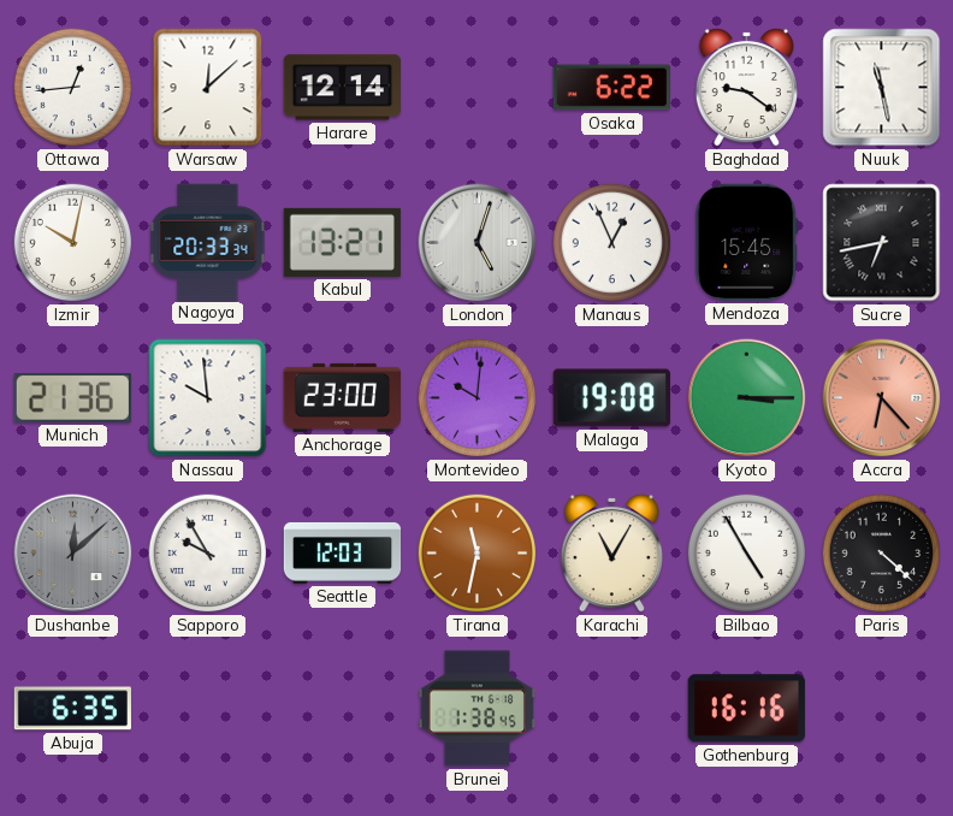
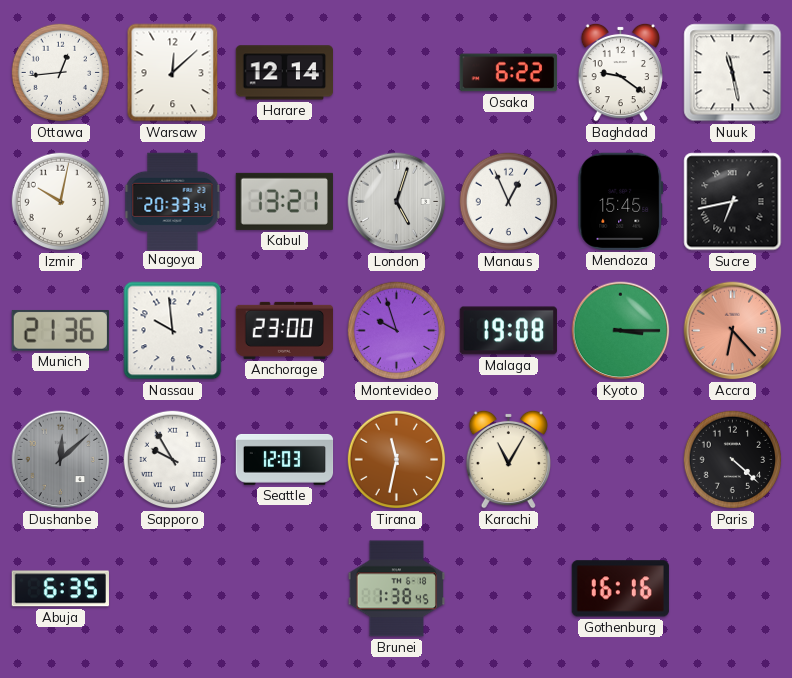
Montevideo: 10:01 -> 9:57
Bilbao: 4:55 -> none
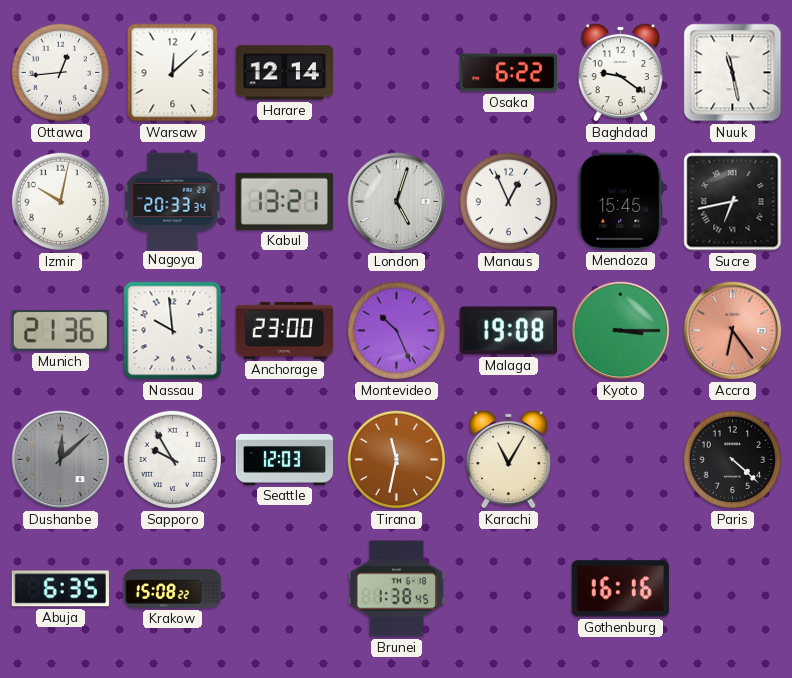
Montevideo: 9:57 -> 10:26
Accra: 6:23 -> 6:24
Krakow: none -> 15:08
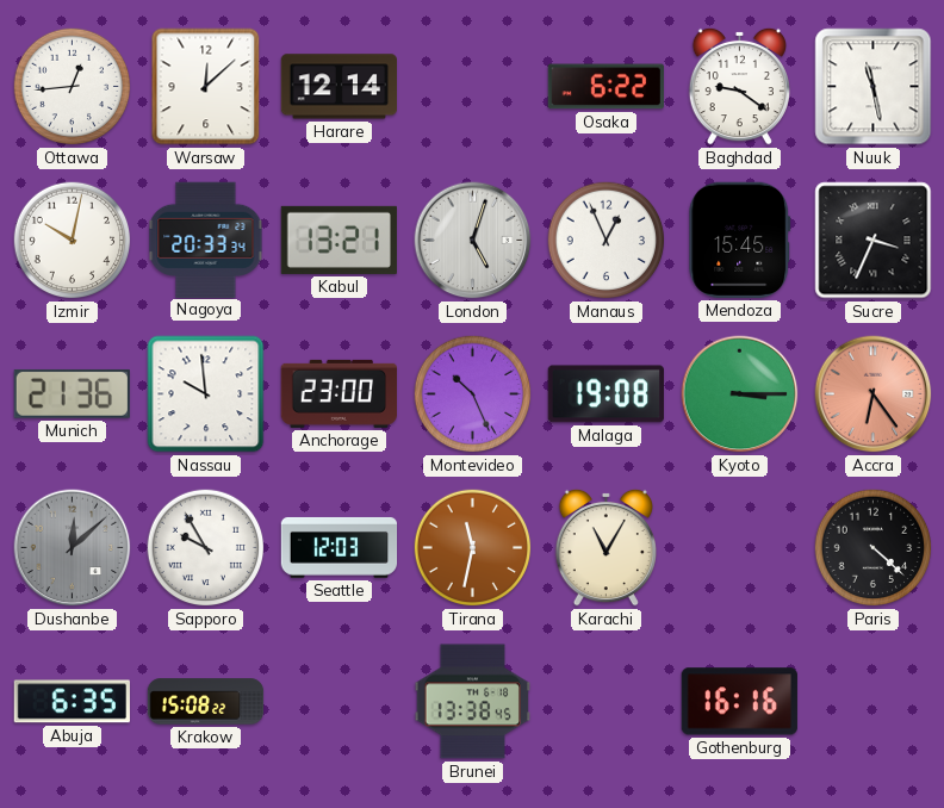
Sucre: 6:43 -> 3:34
Brunei: 1:38 -> 13:38
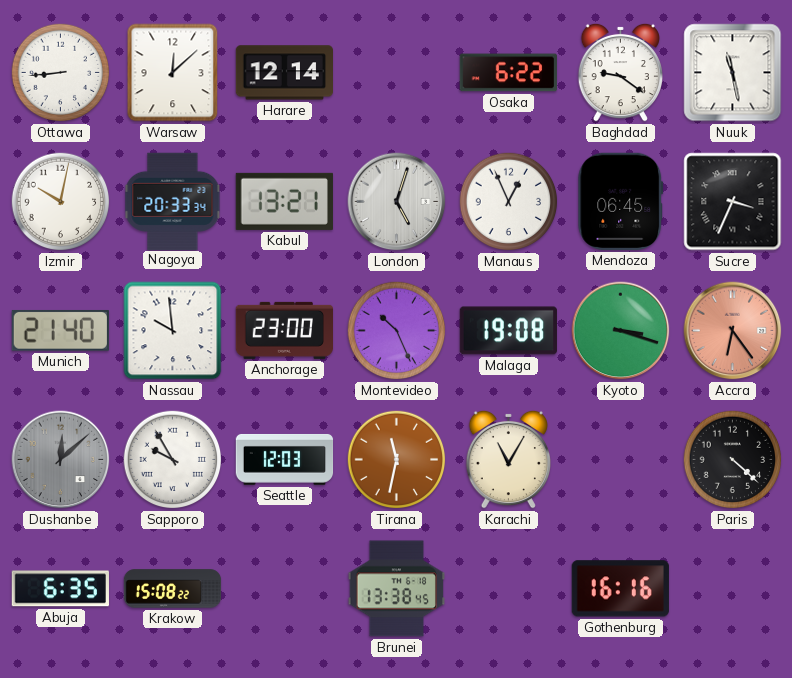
Ottawa: 12:44 -> 8:44
Mendoza: 15:45 -> 06:45
Munich: 21:36 -> 21:40
Kyoto: 3:15 -> 3:18
